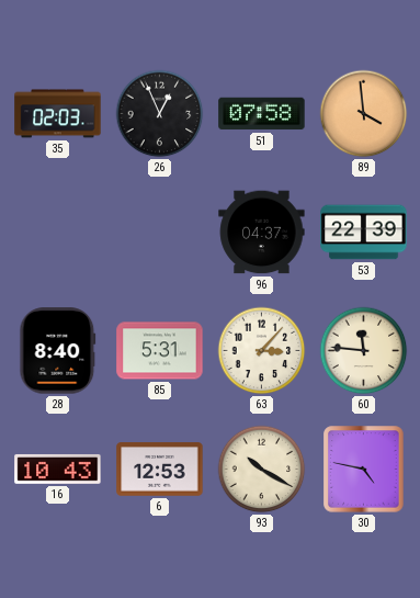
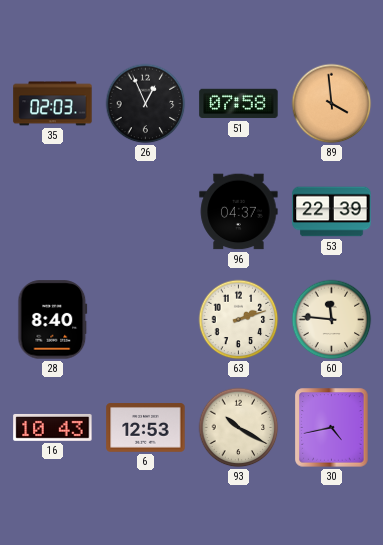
85: 5:31 -> none
63: 3:07 -> 2:12
30: 4:47 -> 4:43
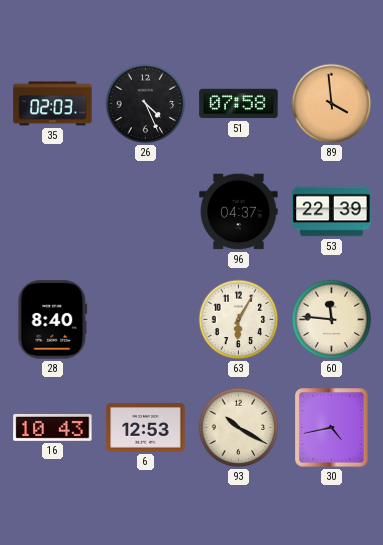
26: 12:56 -> 4:26
63: 2:12 -> 6:05
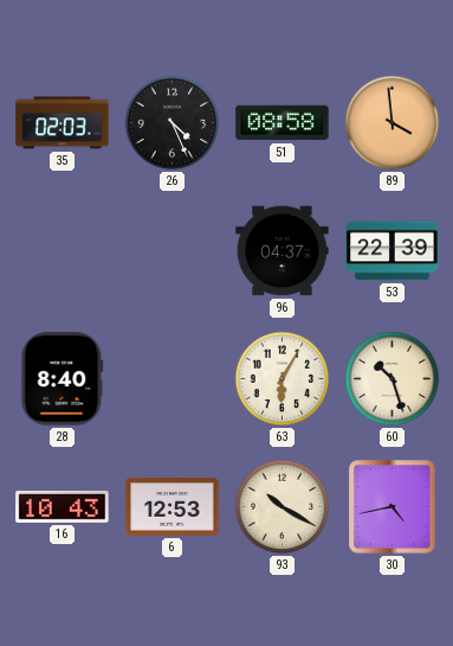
51: 07:58 -> 08:58
60: 11:46 -> 10:27
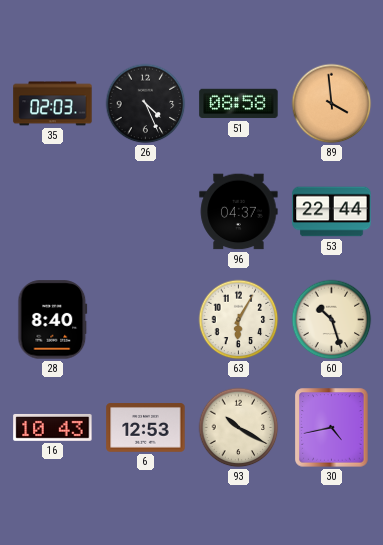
53: 22:39 -> 22:44
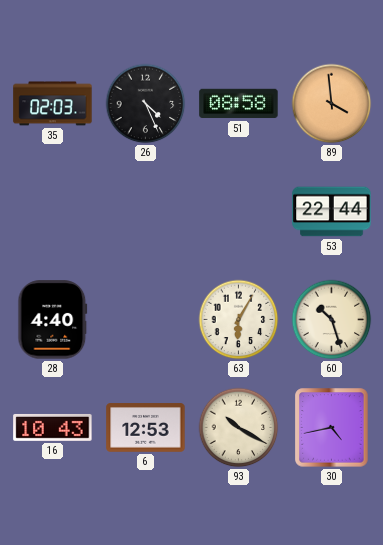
96: 04:37 -> none
28: 8:40 -> 4:40
